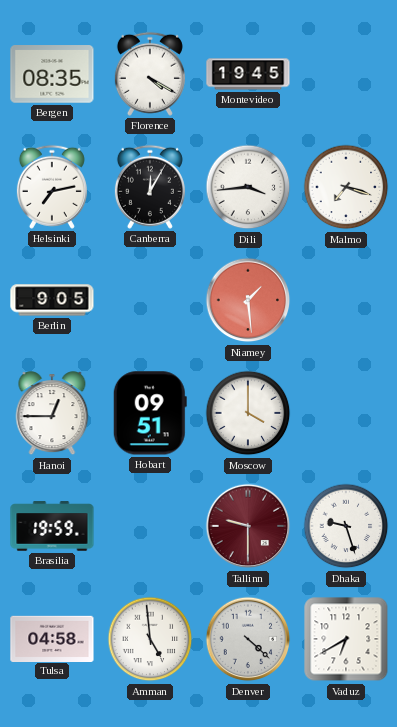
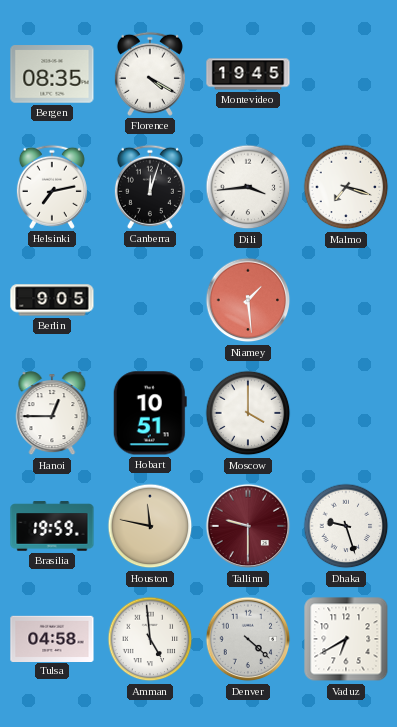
Canberra: 12:05 -> 12:03
Hobart: 09:51 -> 10:51
Houston: none -> 11:47
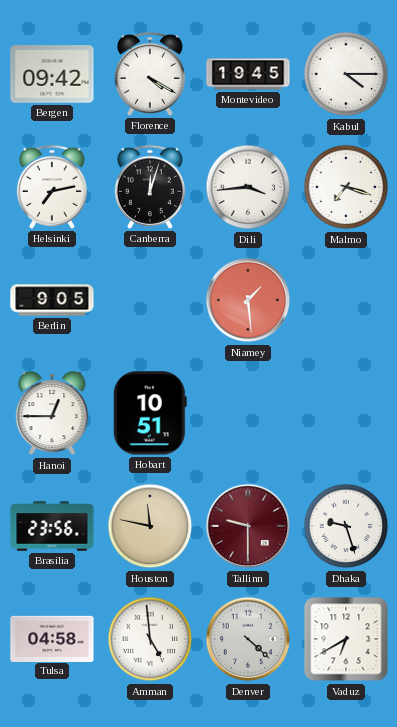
Bergen: 08:35 -> 09:42
Kabul: none -> 4:15
Moscow: 4:00 -> none
Brasilia: 19:59 -> 23:56
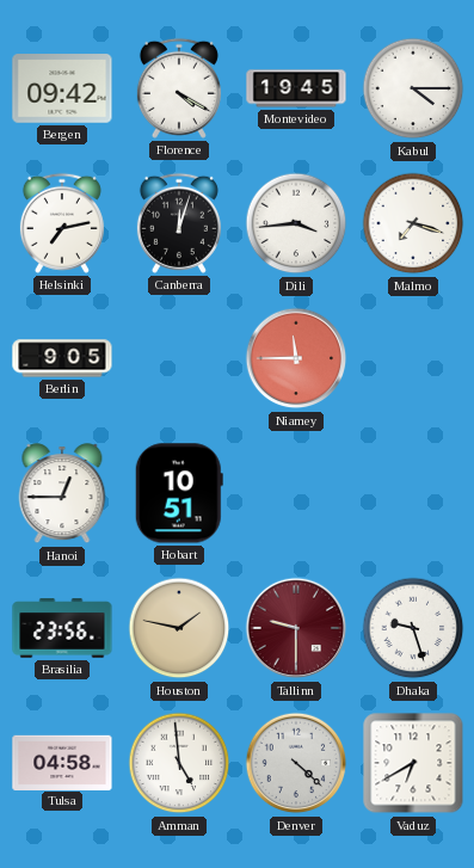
Niamey: 1:29 -> 11:45
Houston: 11:47 -> 1:47
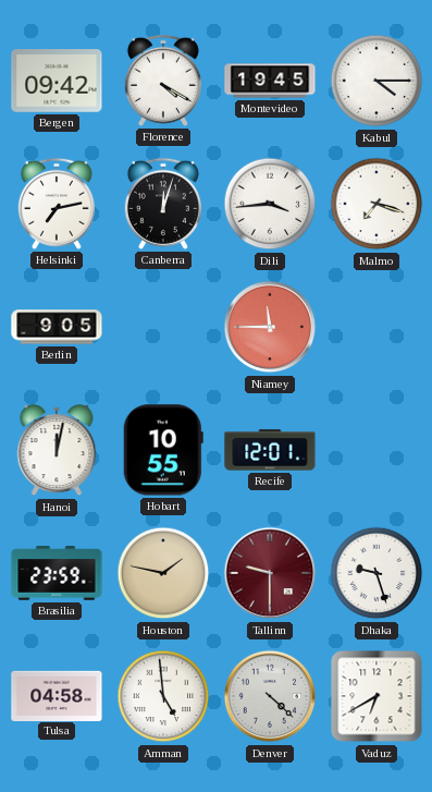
Hanoi: 12:45 -> 12:02
Hobart: 10:51 -> 10:55
Recife: none -> 12:01
Brasilia: 23:56 -> 23:59
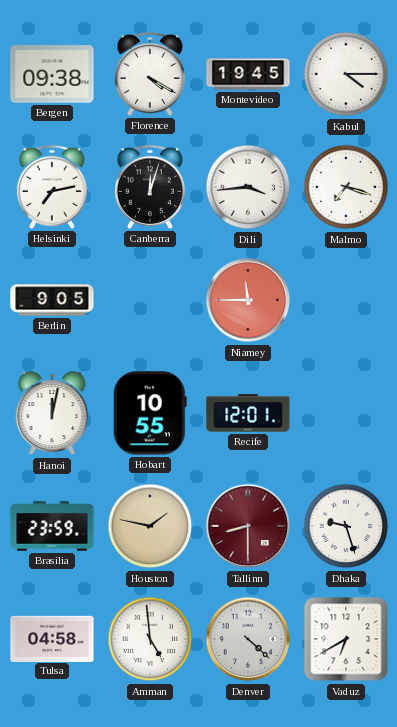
Bergen: 09:42 -> 09:38
Tallinn: 9:30 -> 8:30
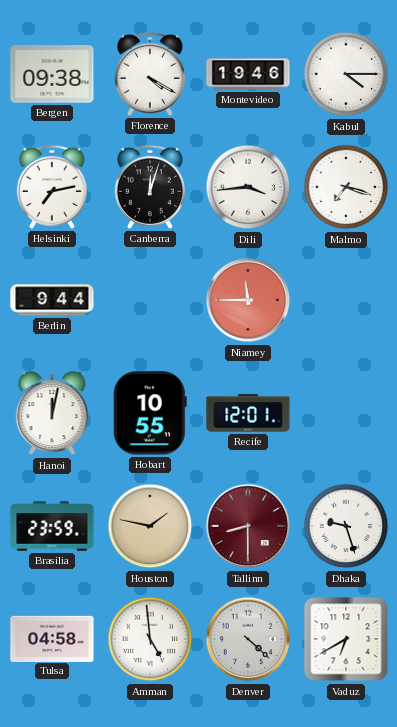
Montevideo: 19:45 -> 19:46
Berlin: 9:05 -> 9:44
